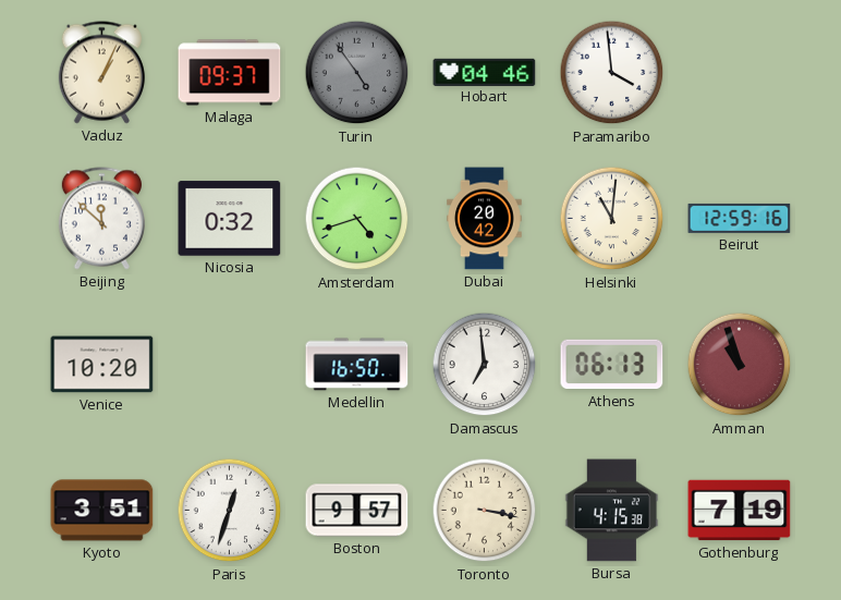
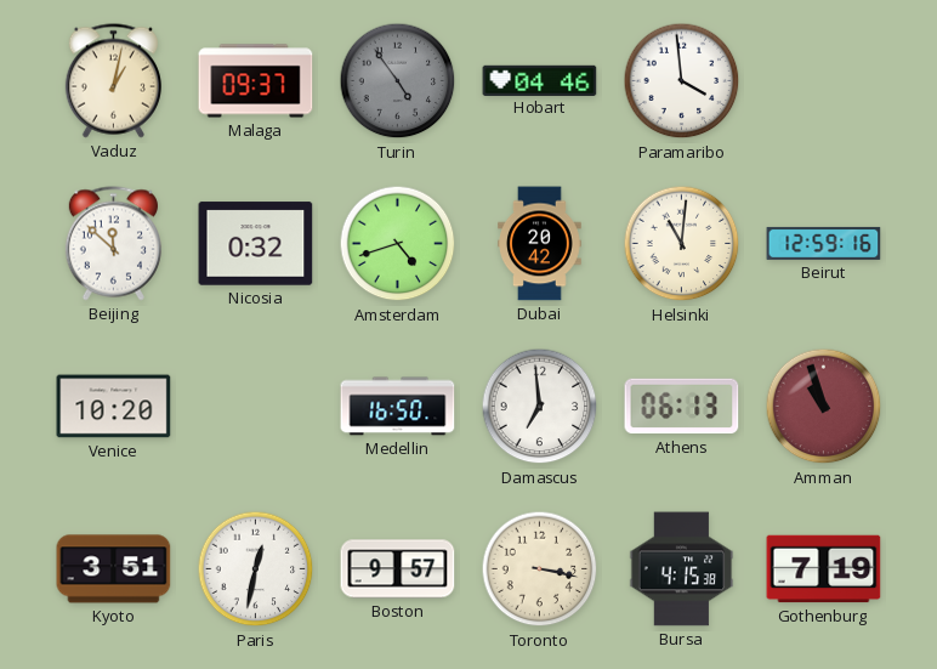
Vaduz: 1:04 -> 1:02
Paris: 12:33 -> 12:32
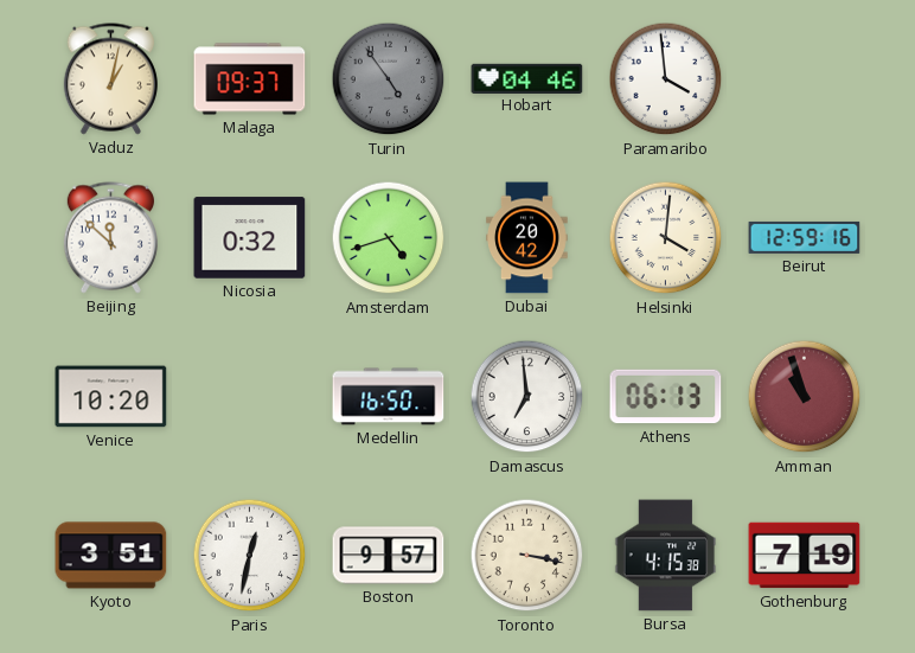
Helsinki: 11:01 -> 4:01
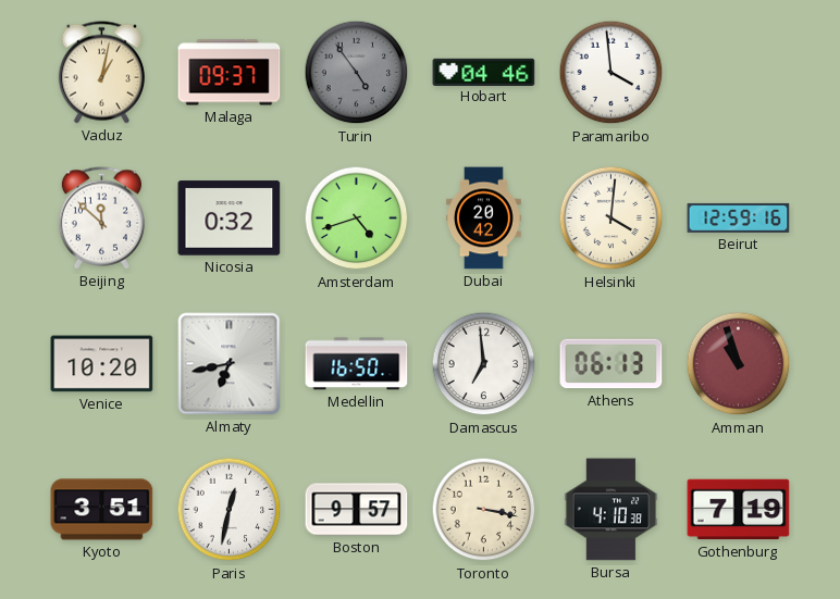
Almaty: none -> 6:43
Bursa: 4:15 -> 4:10
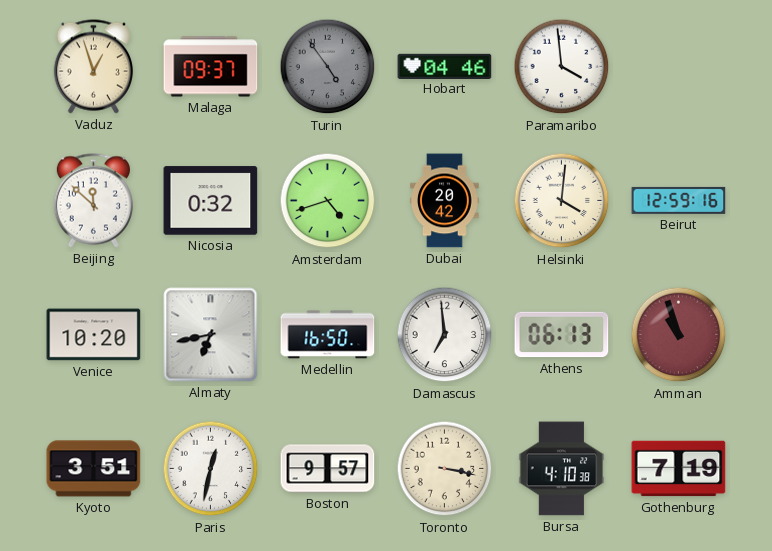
Vaduz: 1:02 -> 12:57
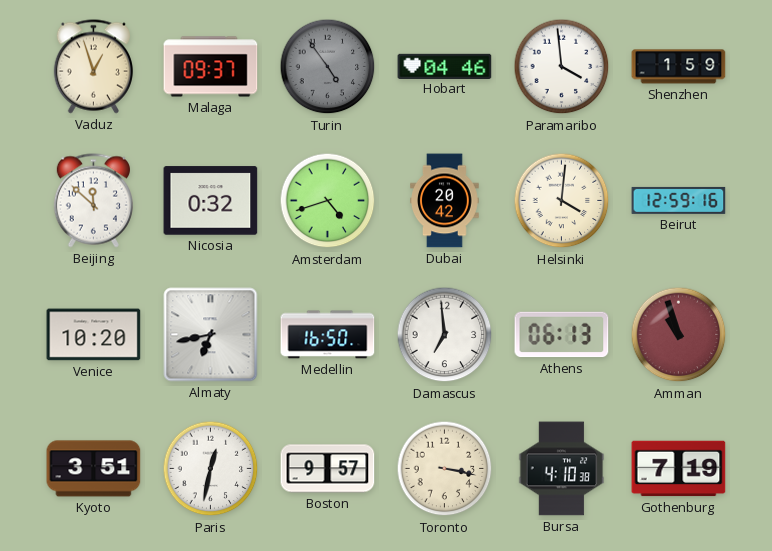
Shenzhen: none -> 1:59
